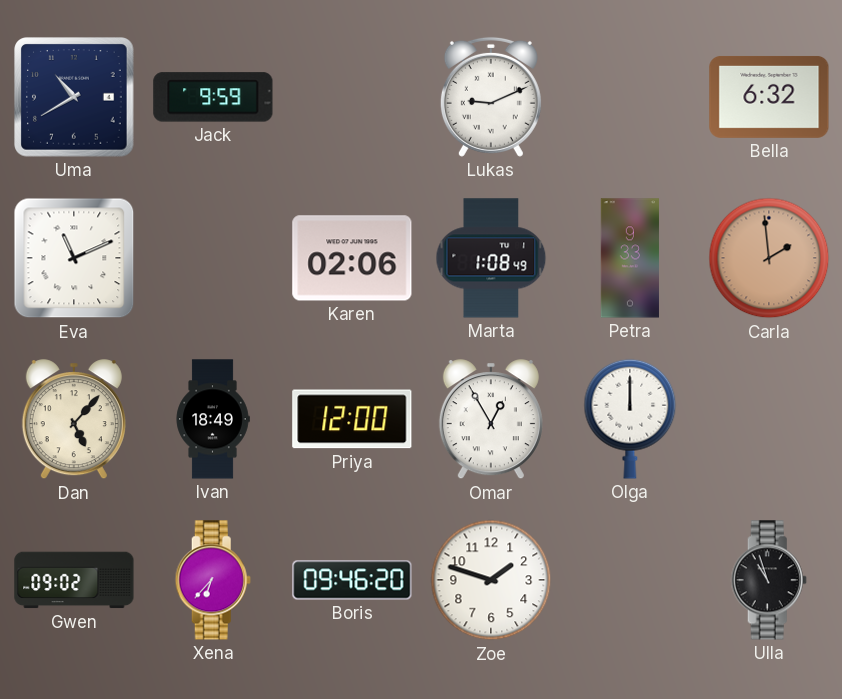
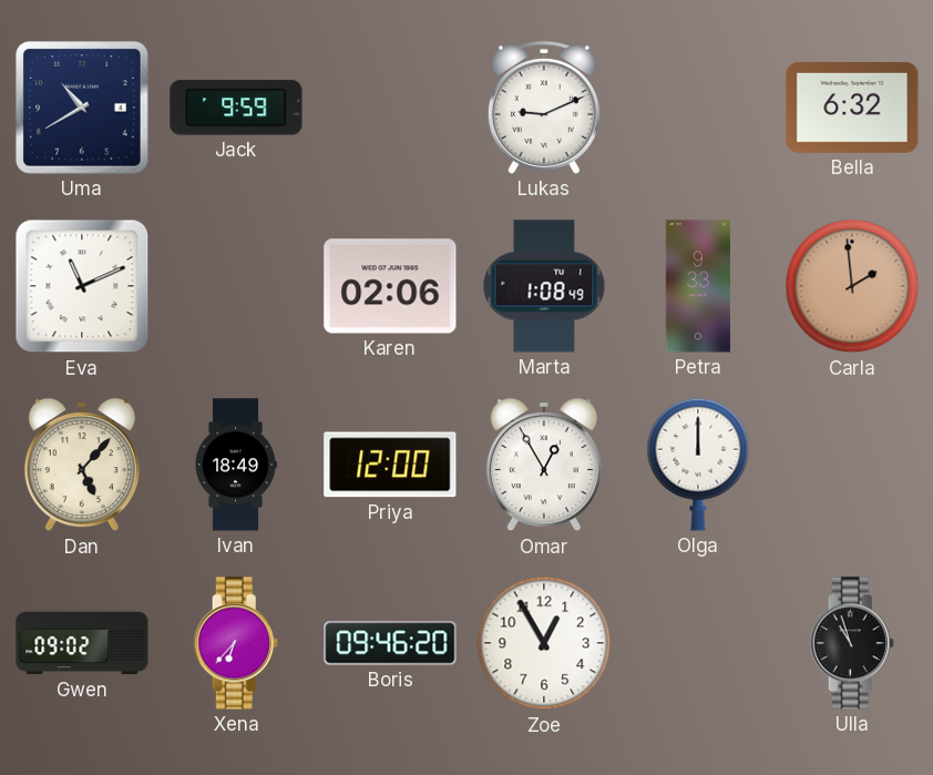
Zoe: 1:48 -> 12:55
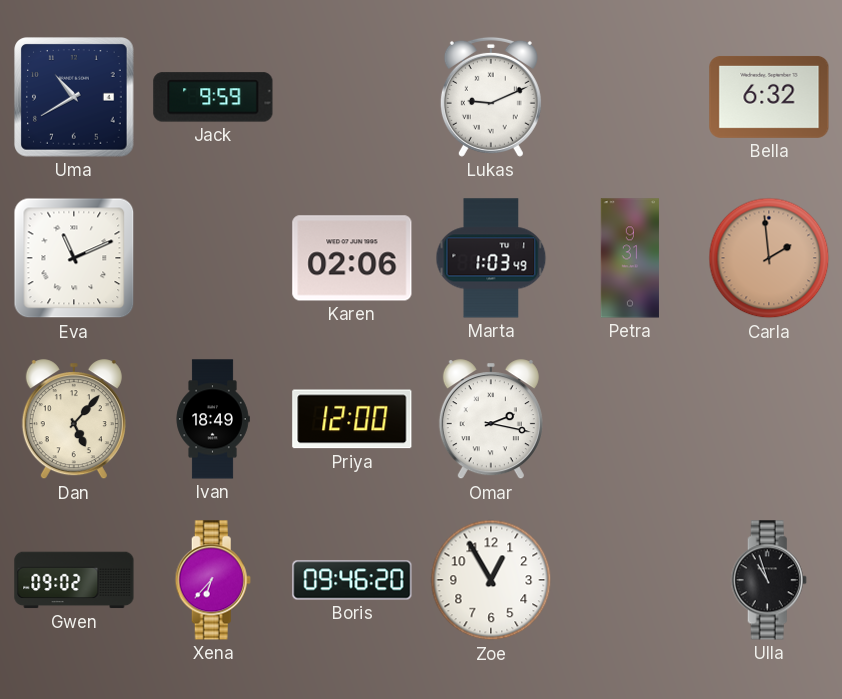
Marta: 1:08 -> 1:03
Petra: 9:33 -> 9:31
Omar: 12:55 -> 2:17
Olga: 12:00 -> none
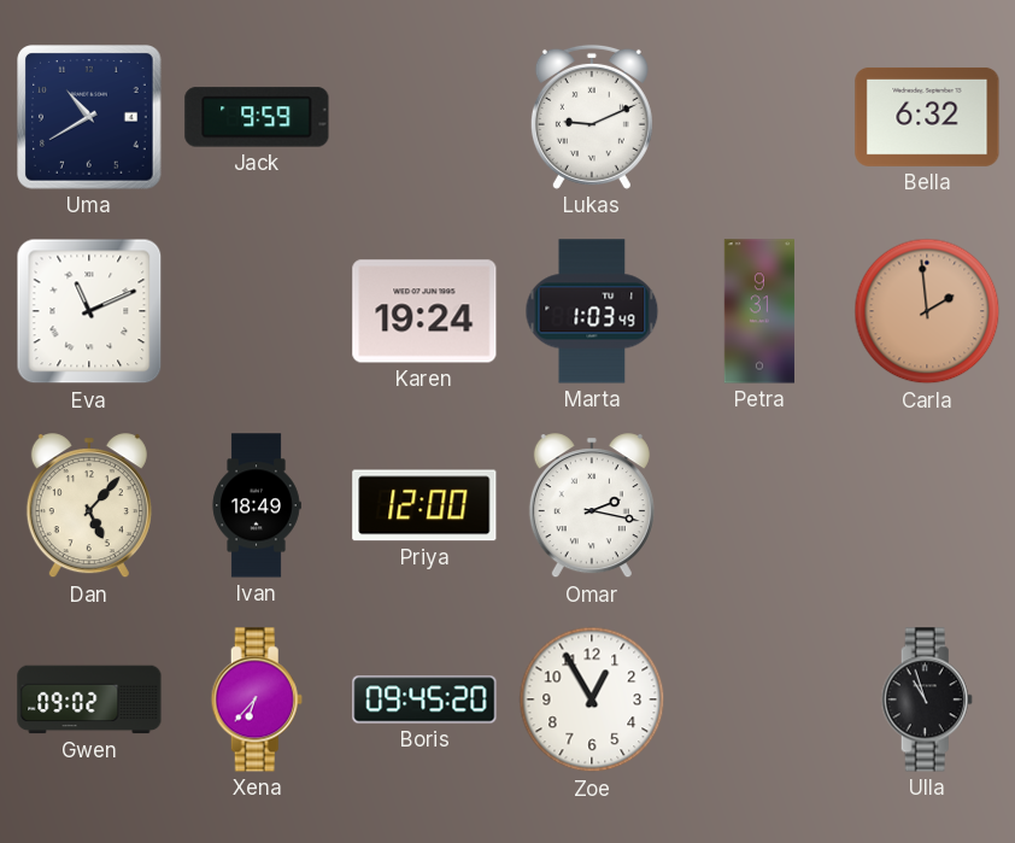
Karen: 02:06 -> 19:24
Boris: 09:46 -> 09:45
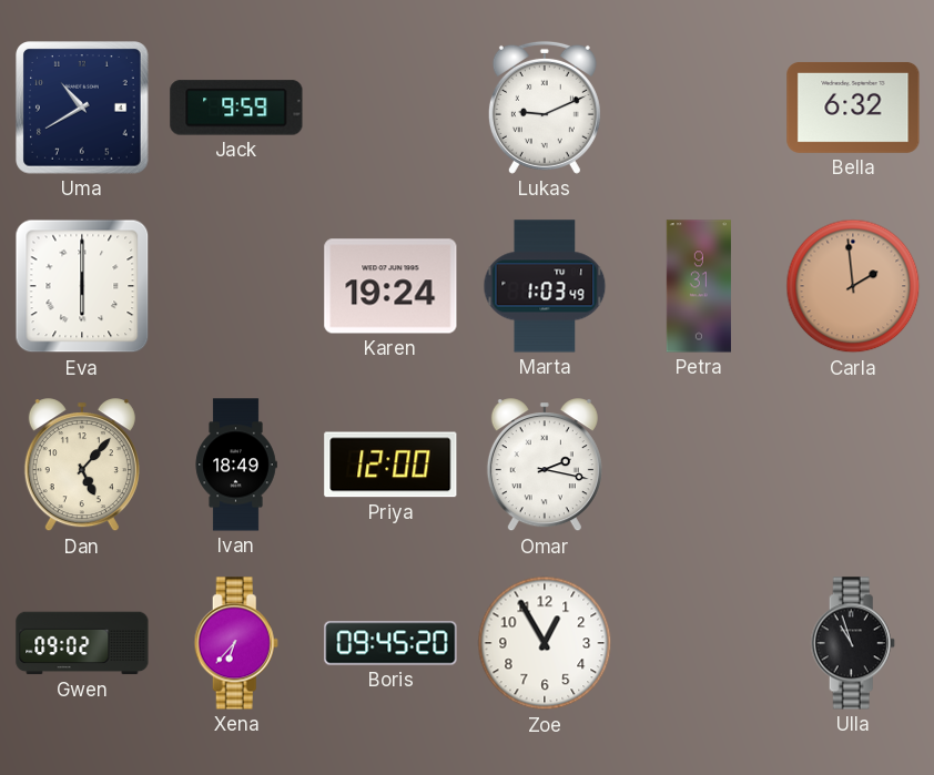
Eva: 11:11 -> 6:00
